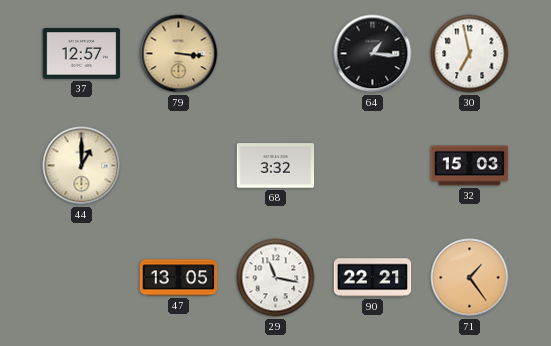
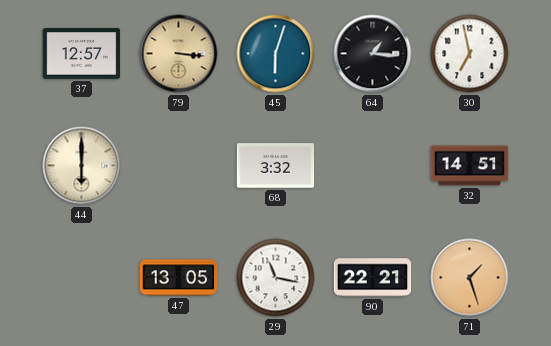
45: none -> 6:03
44: 1:00 -> 6:00
32: 15:03 -> 14:51
71: 1:24 -> 1:27
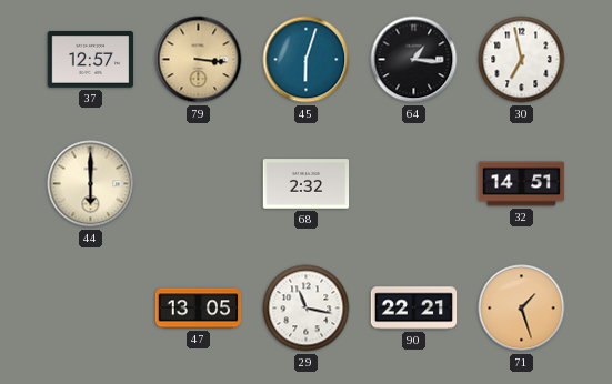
68: 3:32 -> 2:32
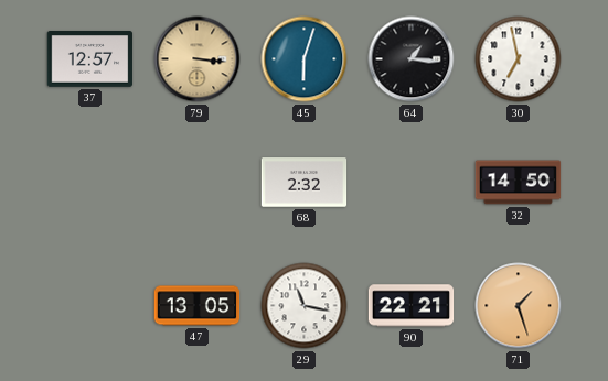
44: 6:00 -> none
32: 14:51 -> 14:50
